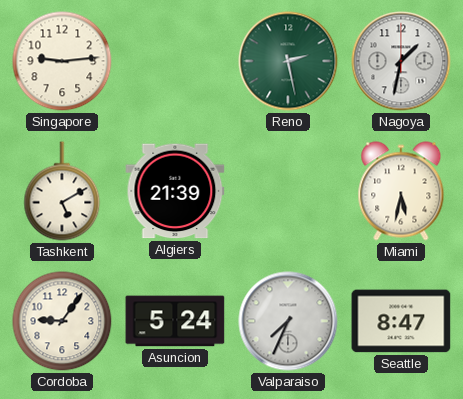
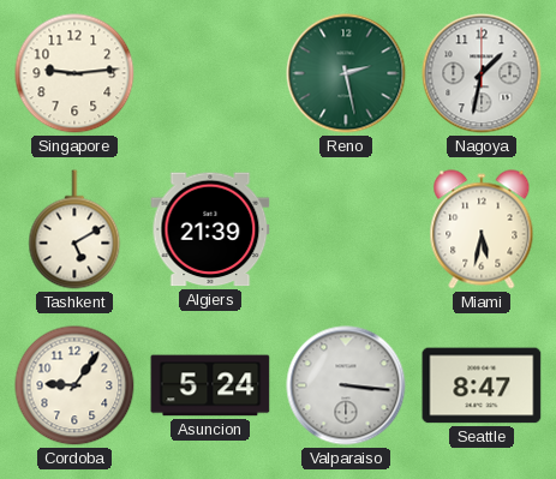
Valparaiso: 7:34 -> 3:16
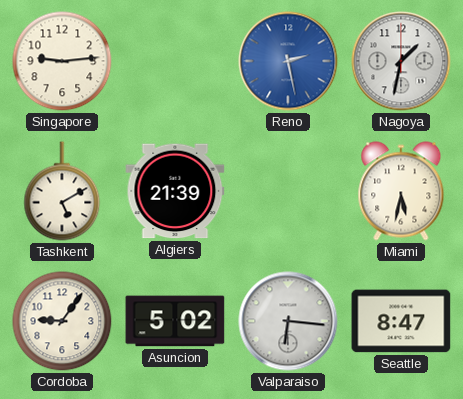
Reno dial: green -> blue
Asuncion: 5:24 -> 5:02
Valparaiso: 3:16 -> 6:16
